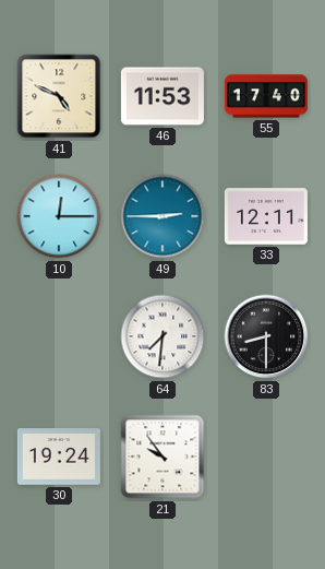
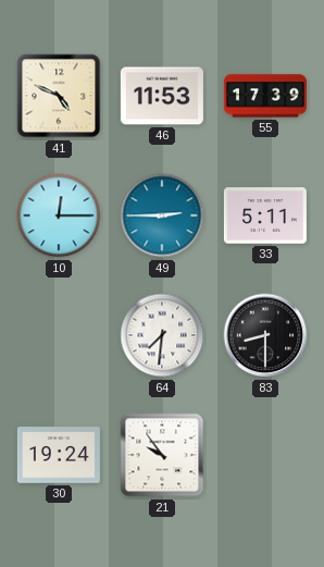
55: 17:40 -> 17:39
33: 12:11 -> 5:11
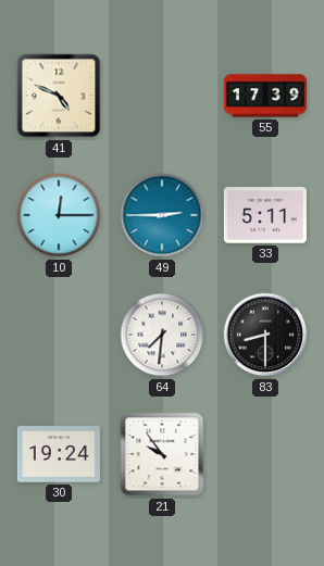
46: 11:53 -> none
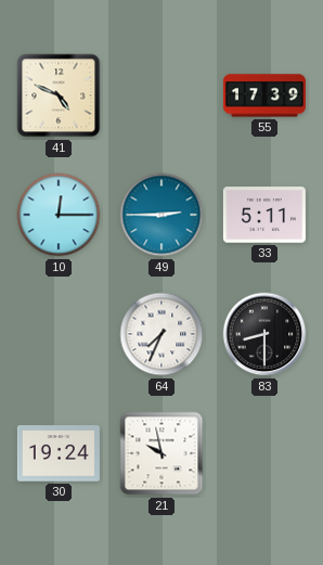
64: 7:31 -> 7:34
21: 9:54 -> 9:58
